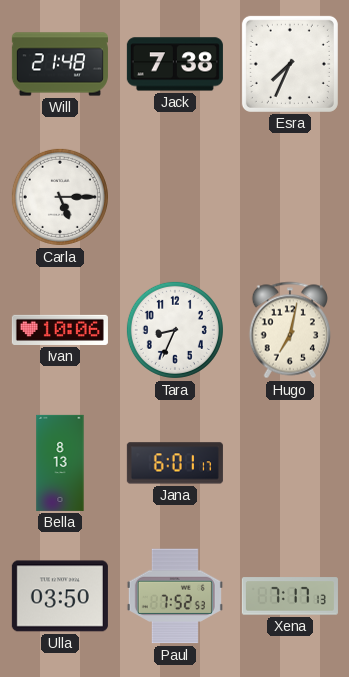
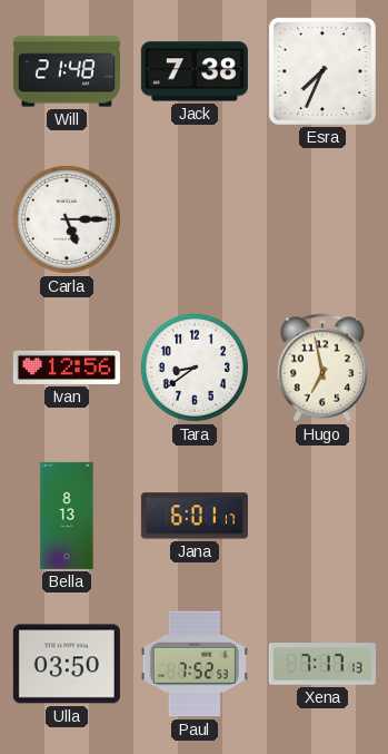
Ivan: 10:06 -> 12:56
Tara: 8:34 -> 8:39
Hugo: 7:02 -> 6:58
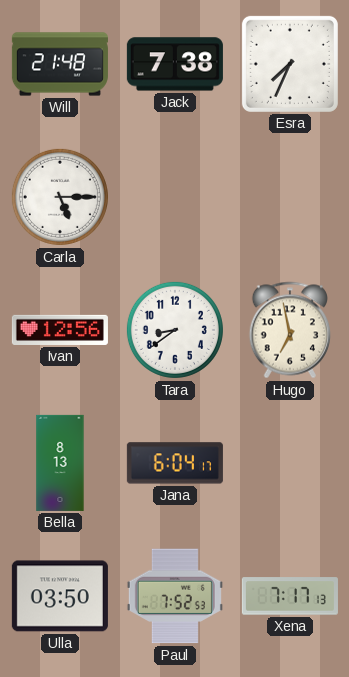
Jana: 6:01 -> 6:04
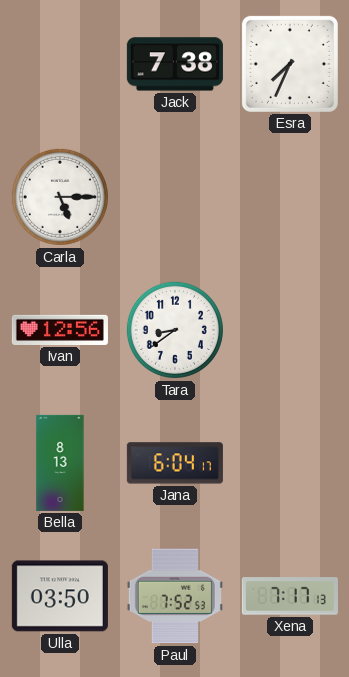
Will: 21:48 -> none
Hugo: 6:58 -> none
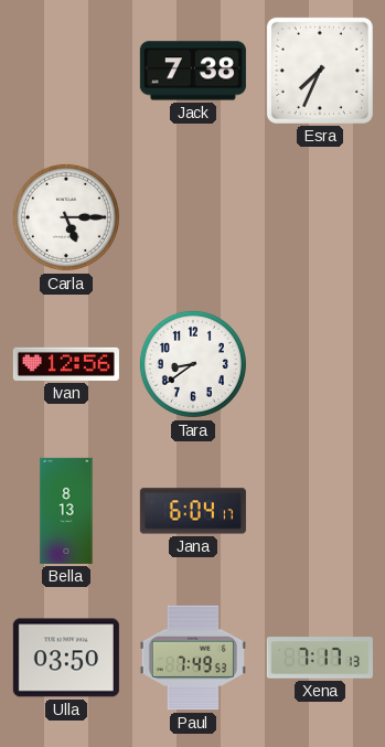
Paul: 7:52 -> 7:49
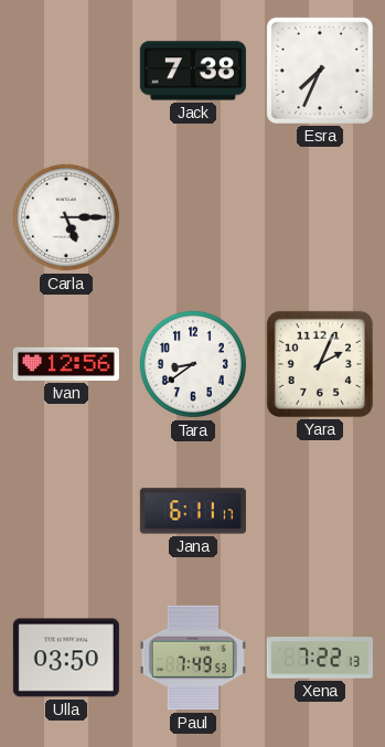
Yara: none -> 2:04
Bella: 8:13 -> none
Jana: 6:04 -> 6:11
Xena: 7:17 -> 7:22
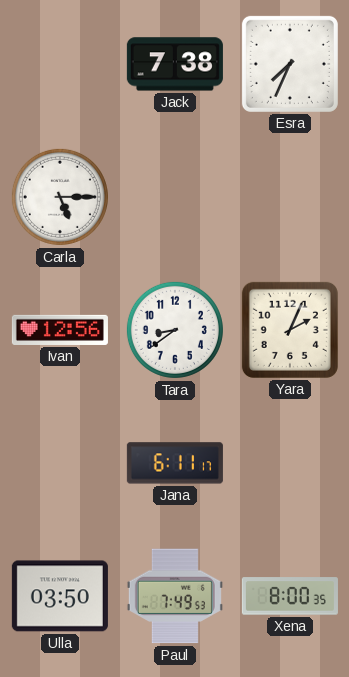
Xena: 7:22 -> 8:00
